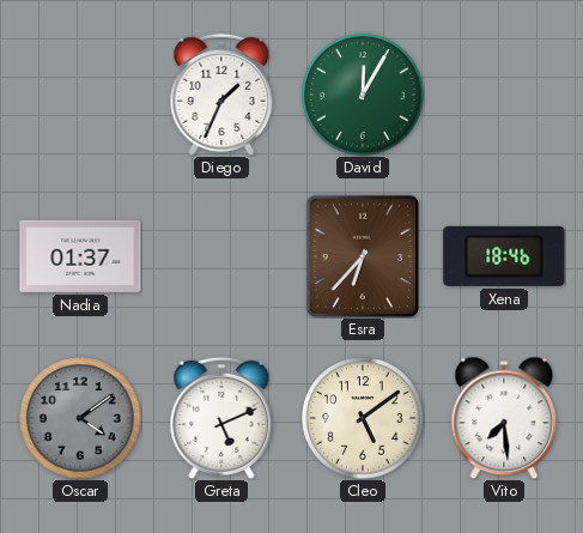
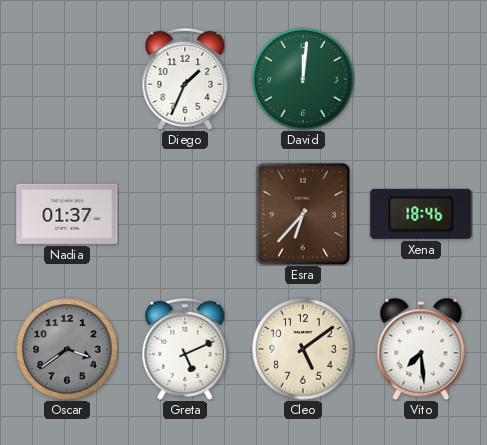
David: 12:05 -> 12:01
Oscar: 4:09 -> 3:39
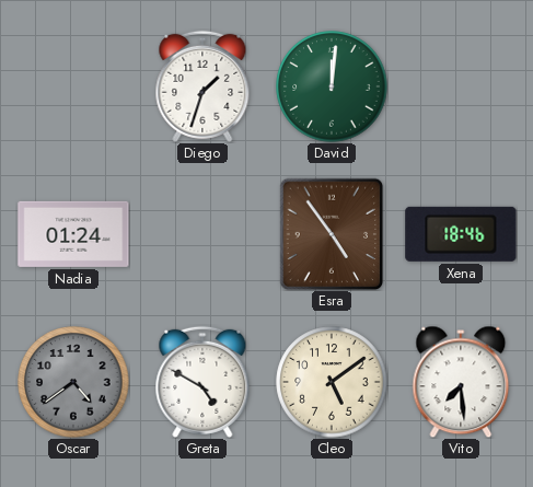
Diego: 1:34 -> 1:33
Nadia: 01:37 -> 01:24
Esra: 6:37 -> 4:54
Oscar: 3:39 -> 4:39
Greta: 5:11 -> 4:50
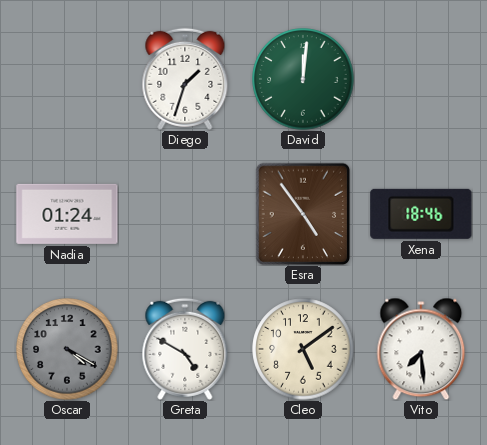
Oscar: 4:39 -> 4:20
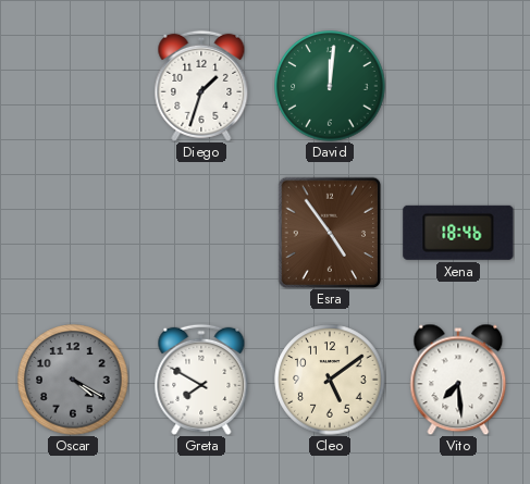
Nadia: 01:24 -> none
Greta: 4:50 -> 7:50
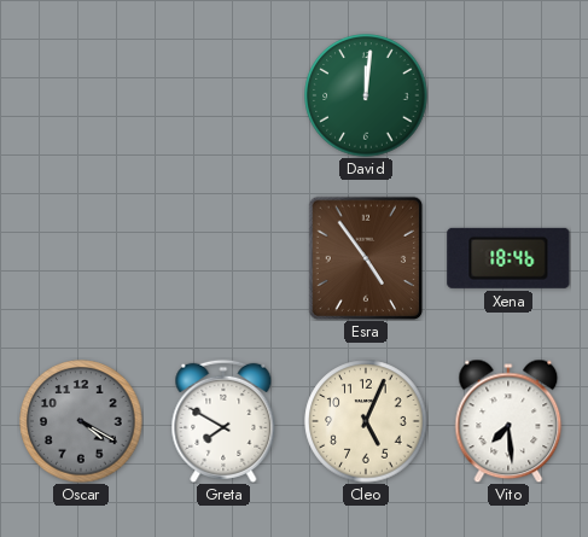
Diego: 1:33 -> none
Cleo: 5:09 -> 5:04
